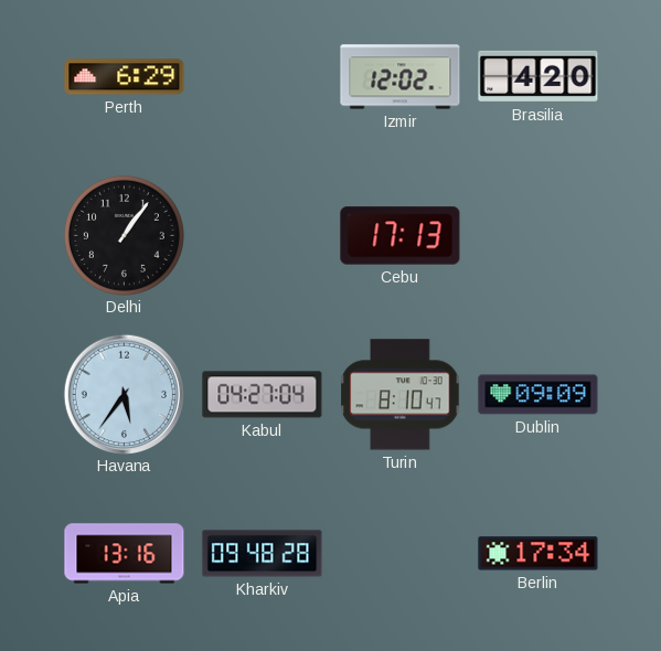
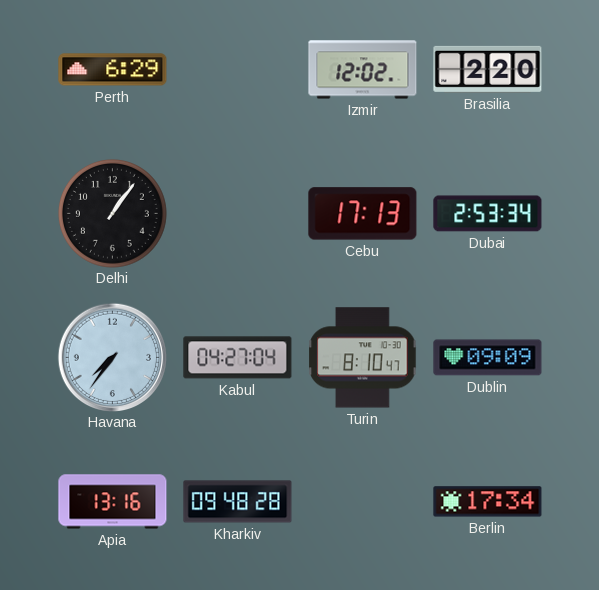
Brasilia: 4:20 -> 2:20
Dubai: none -> 2:53
Havana: 5:36 -> 7:36
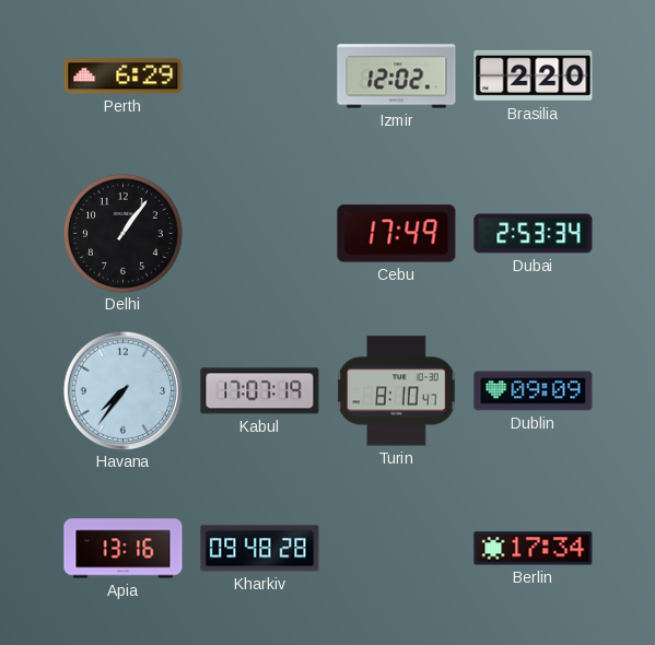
Cebu: 17:13 -> 17:49
Kabul: 04:27 -> 17:07
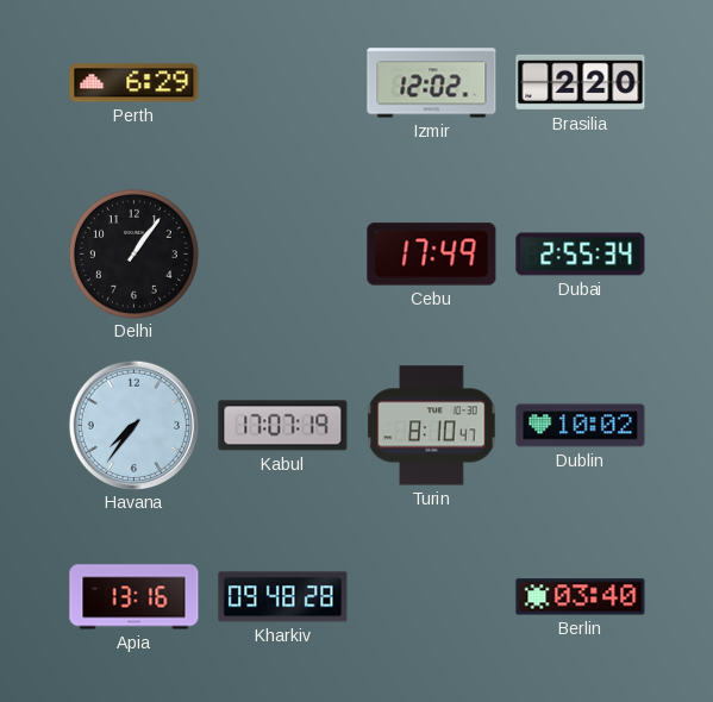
Dubai: 2:53 -> 2:55
Dublin: 09:09 -> 10:02
Berlin: 17:34 -> 03:40
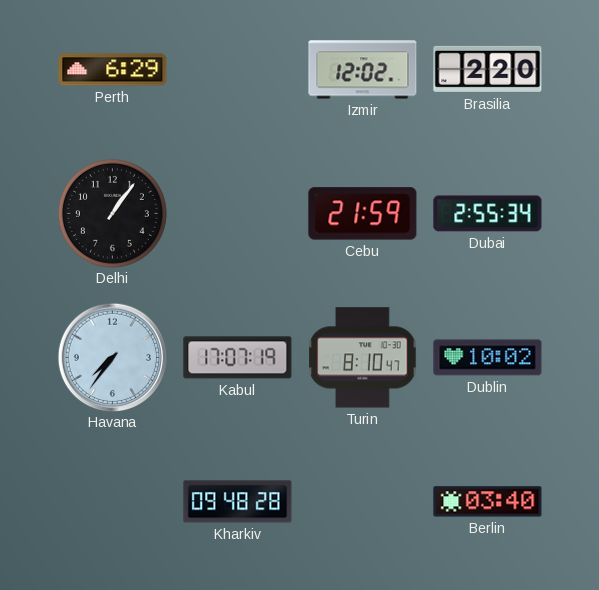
Cebu: 17:49 -> 21:59
Apia: 13:16 -> none
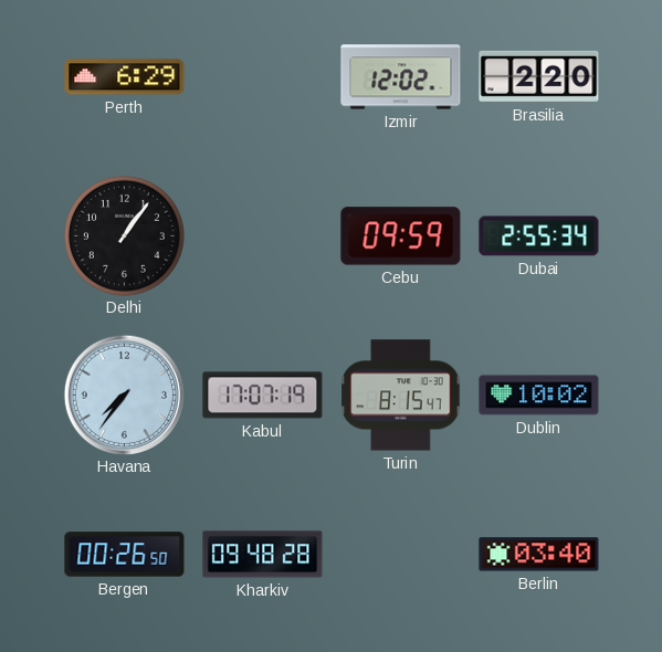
Cebu: 21:59 -> 09:59
Turin: 8:10 -> 8:15
Bergen: none -> 00:26
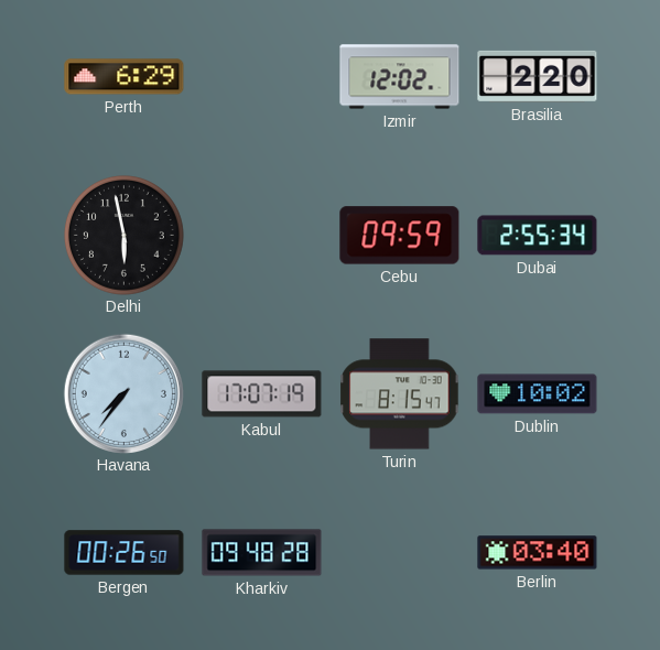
Delhi: 1:06 -> 5:58
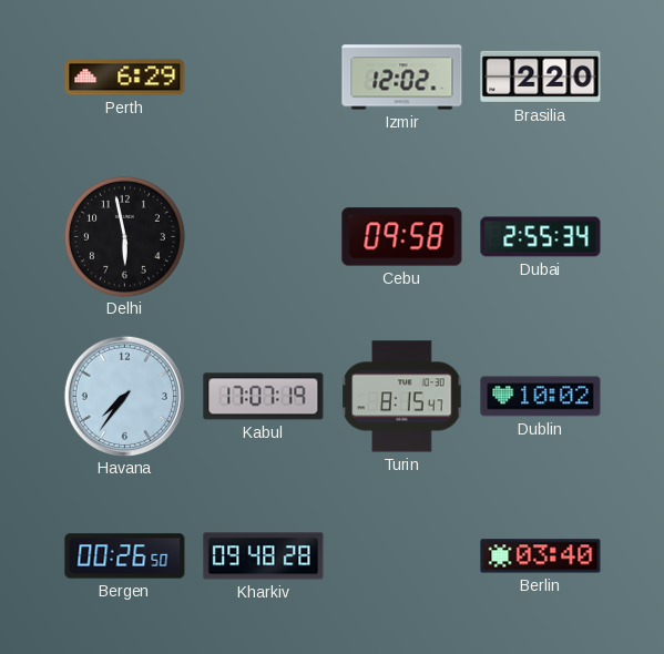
Cebu: 09:59 -> 09:58
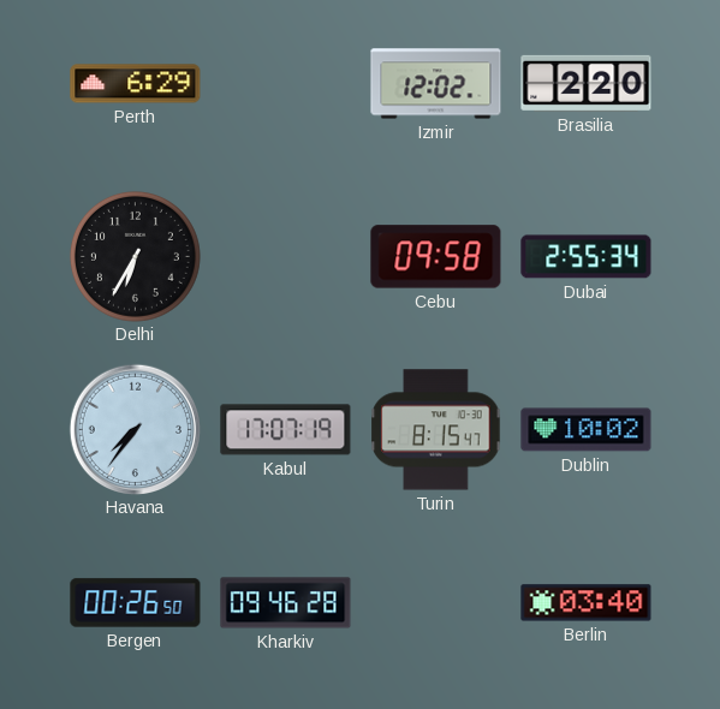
Delhi: 5:58 -> 6:35
Kharkiv: 09:48 -> 09:46
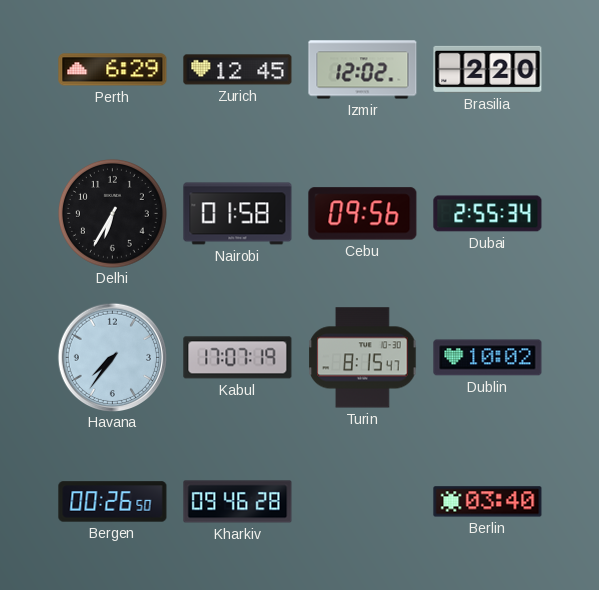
Zurich: none -> 12:45
Nairobi: none -> 01:58
Cebu: 09:58 -> 09:56
